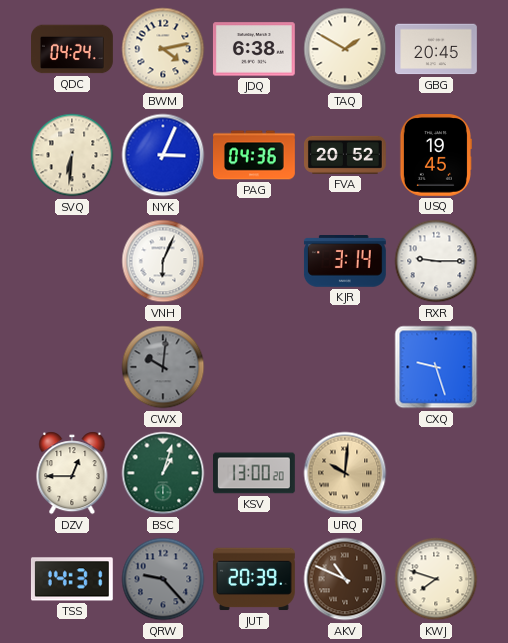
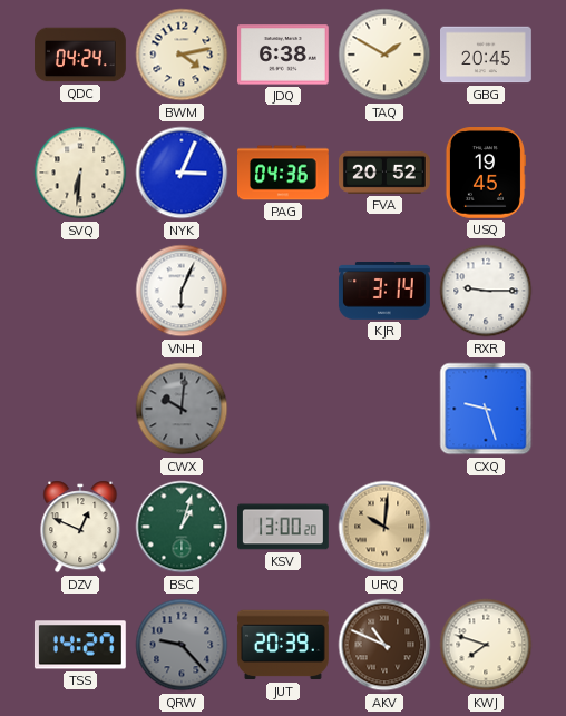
DZV: 12:45 -> 12:49
TSS: 14:31 -> 14:27
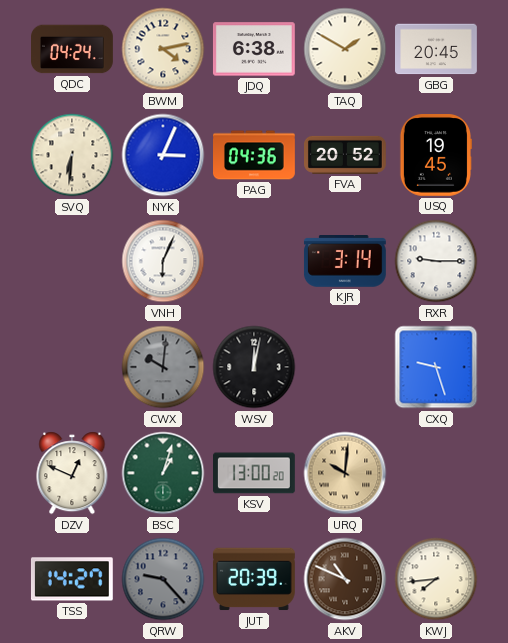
WSV: none -> 12:02
KWJ: 7:48 -> 7:44
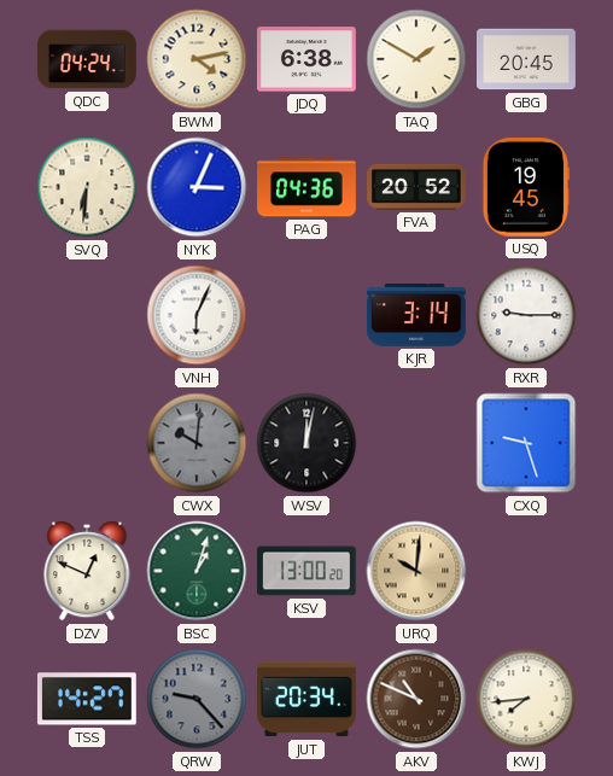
JUT: 20:39 -> 20:34
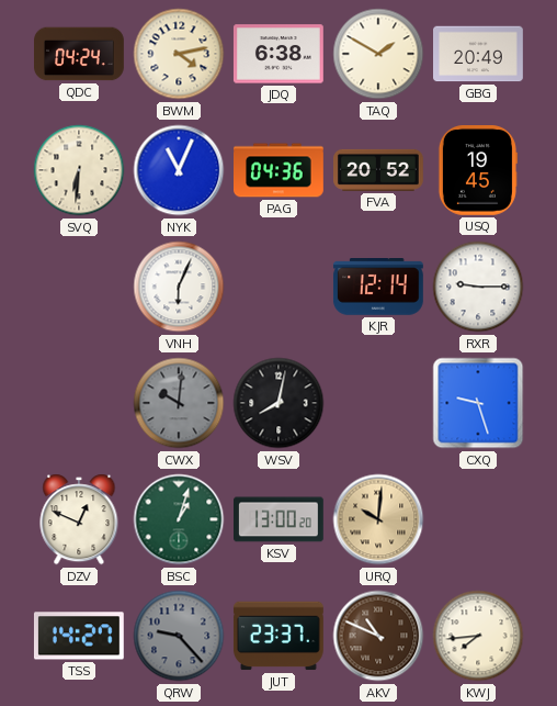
GBG: 20:45 -> 20:49
NYK: 3:04 -> 11:04
KJR: 3:14 -> 12:14
WSV: 12:02 -> 8:02
JUT: 20:34 -> 23:37
